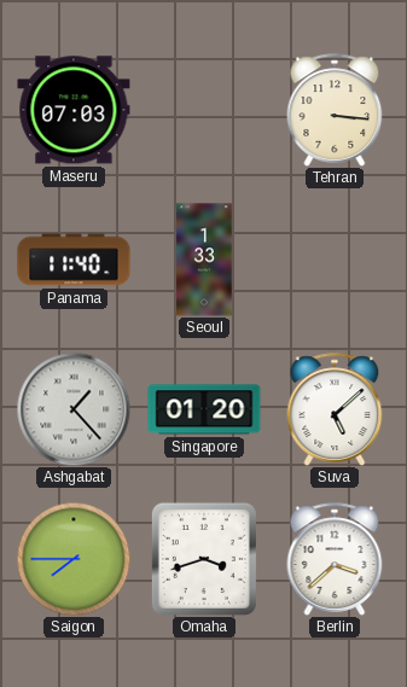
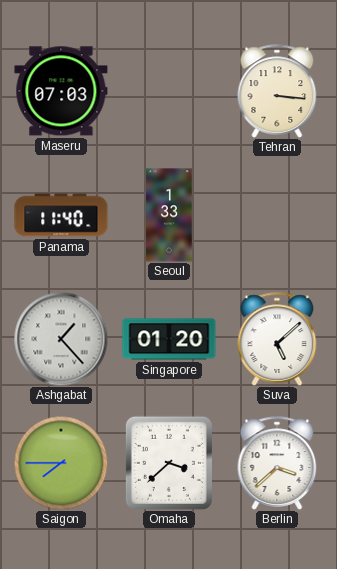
Omaha: 3:42 -> 3:38
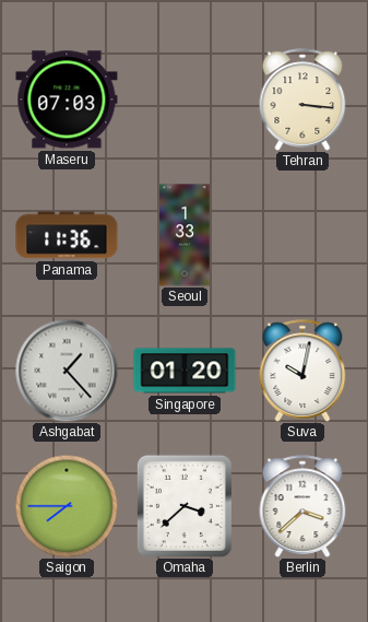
Panama: 11:40 -> 11:36
Suva: 5:08 -> 10:02
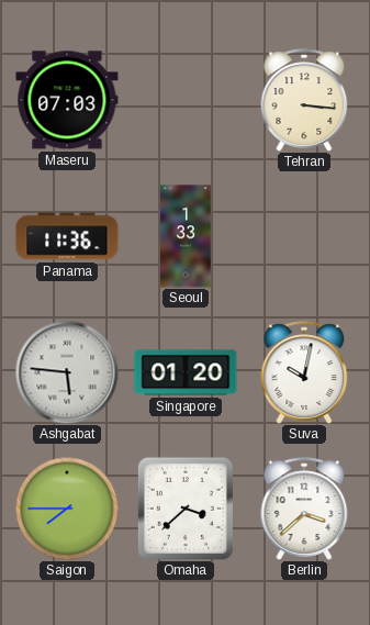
Ashgabat: 1:23 -> 5:46
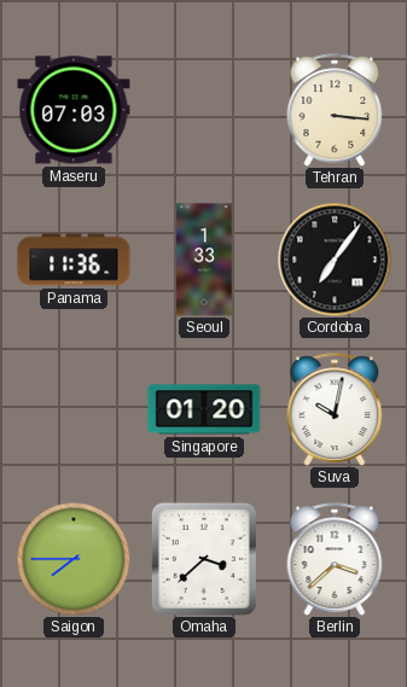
Cordoba: none -> 7:06
Ashgabat: 5:46 -> none
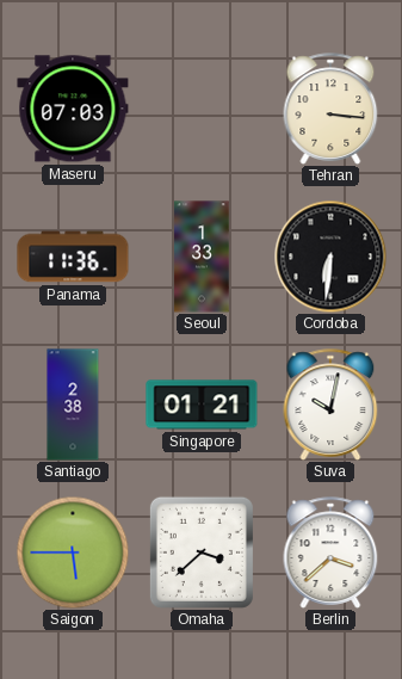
Cordoba: 7:06 -> 6:31
Santiago: none -> 2:38
Singapore: 01:20 -> 01:21
Saigon: 7:45 -> 5:45
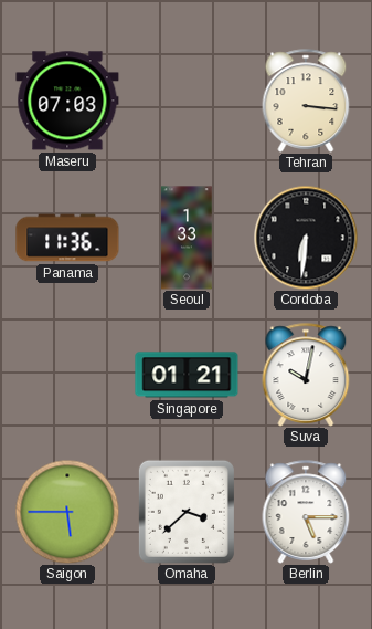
Santiago: 2:38 -> none
Berlin: 3:38 -> 5:15
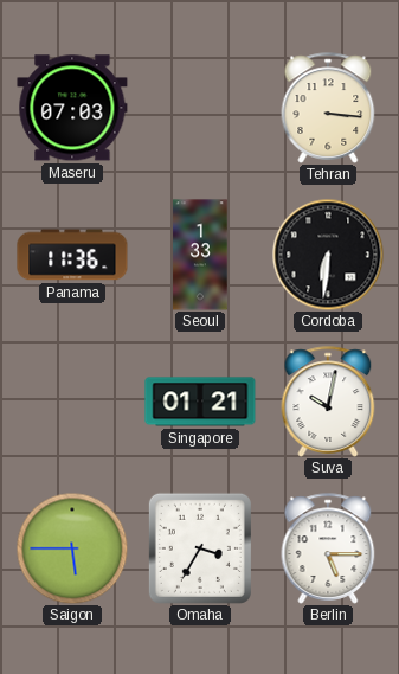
Omaha: 3:38 -> 3:35
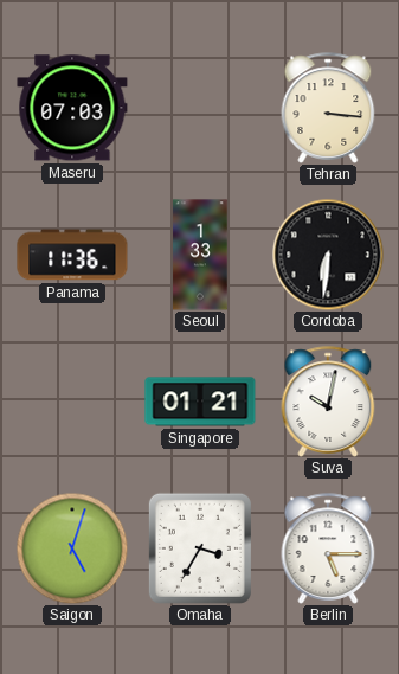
Saigon: 5:45 -> 5:03
